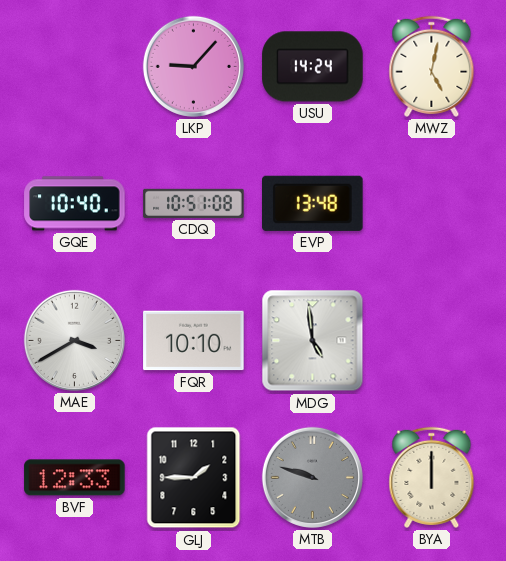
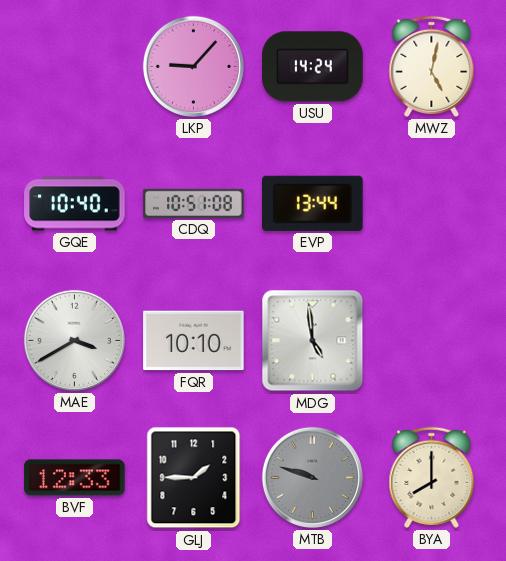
EVP: 13:48 -> 13:44
BYA: 12:00 -> 8:00
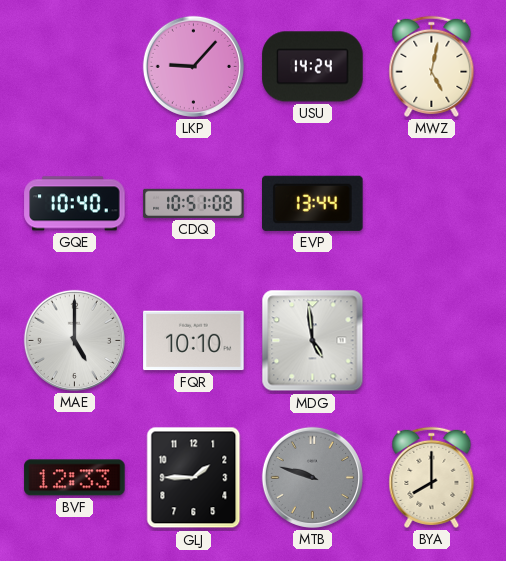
MAE: 3:40 -> 5:00
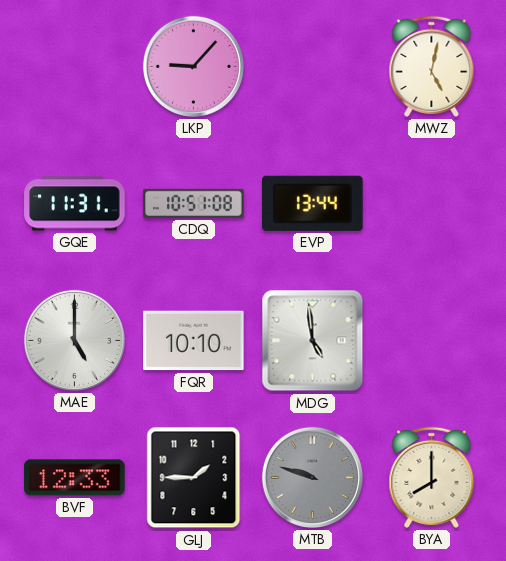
USU: 14:24 -> none
GQE: 10:40 -> 11:31
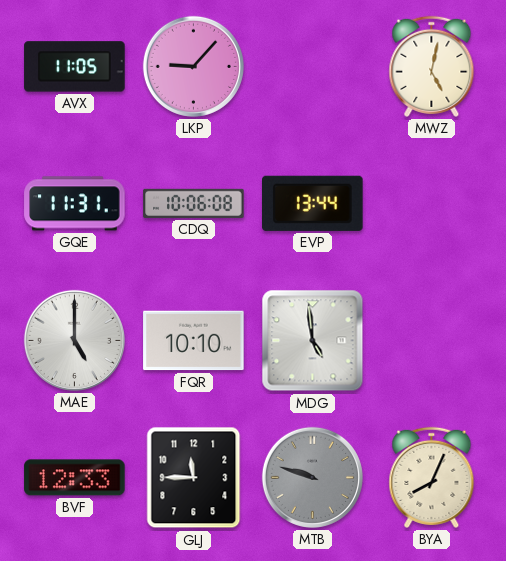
AVX: none -> 11:05
CDQ: 10:51 -> 10:06
GLJ: 1:45 -> 11:45
BYA: 8:00 -> 8:04
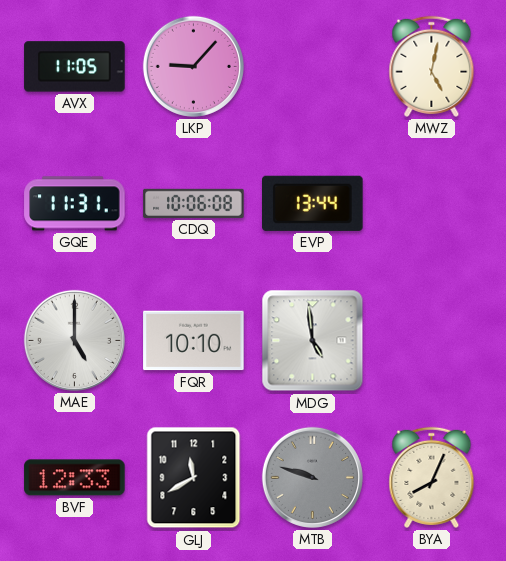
GLJ: 11:45 -> 11:40
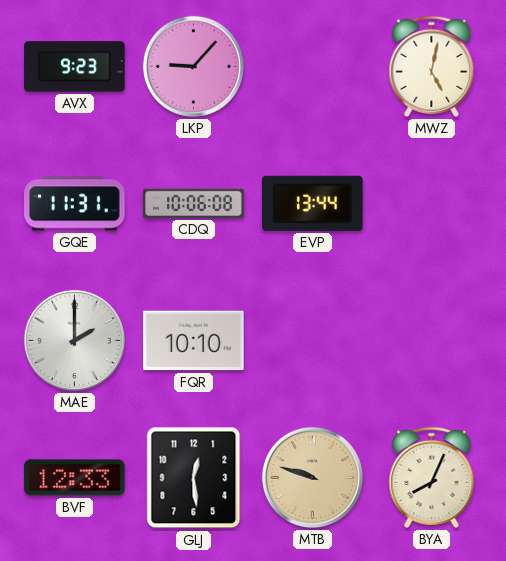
AVX: 11:05 -> 9:23
MAE: 5:00 -> 2:00
MDG: 4:59 -> none
GLJ: 11:40 -> 12:29
MTB dial: grey -> champagne
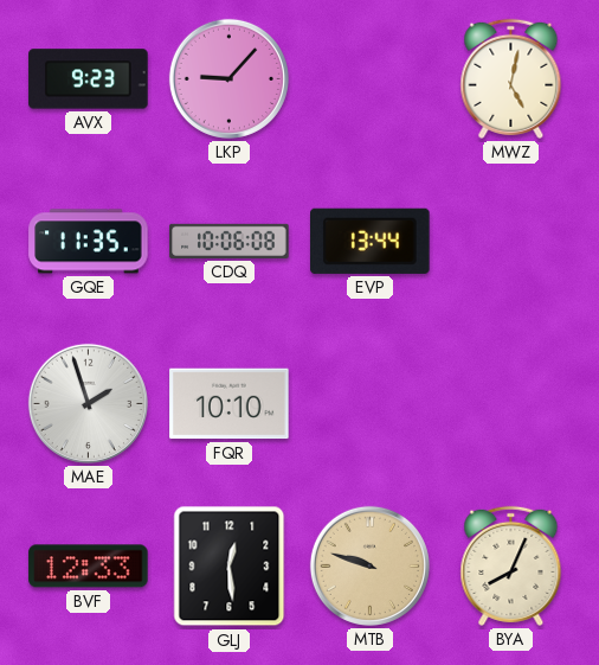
GQE: 11:31 -> 11:35
MAE: 2:00 -> 1:57
